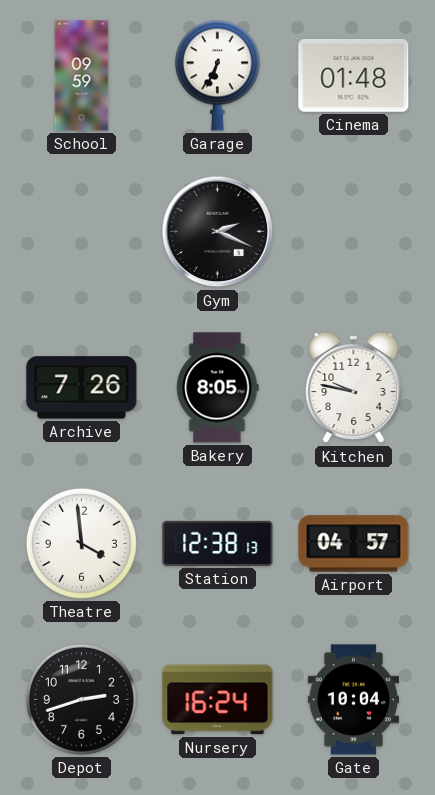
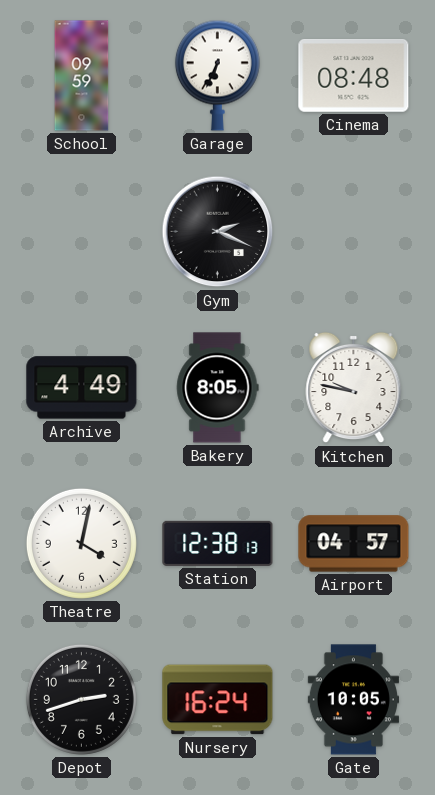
Cinema: 01:48 -> 08:48
Archive: 7:26 -> 4:49
Theatre: 3:59 -> 4:02
Gate: 10:04 -> 10:05
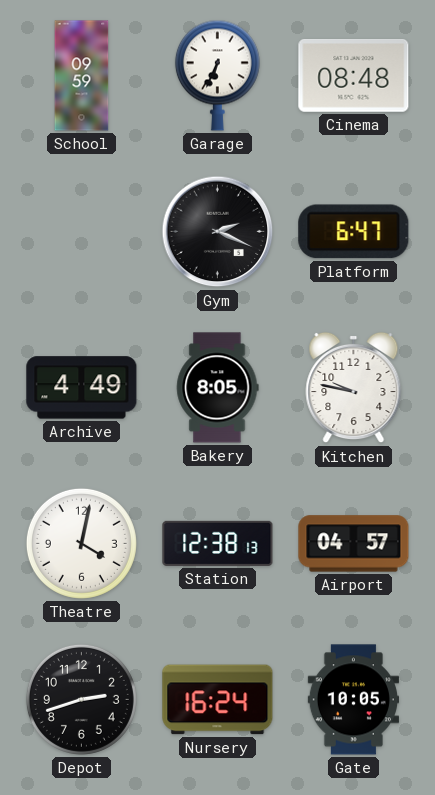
Platform: none -> 6:47
